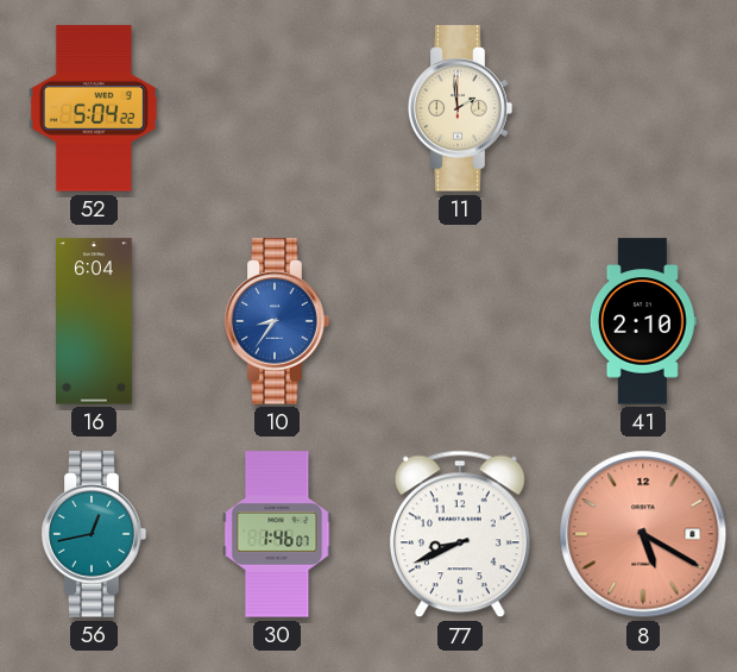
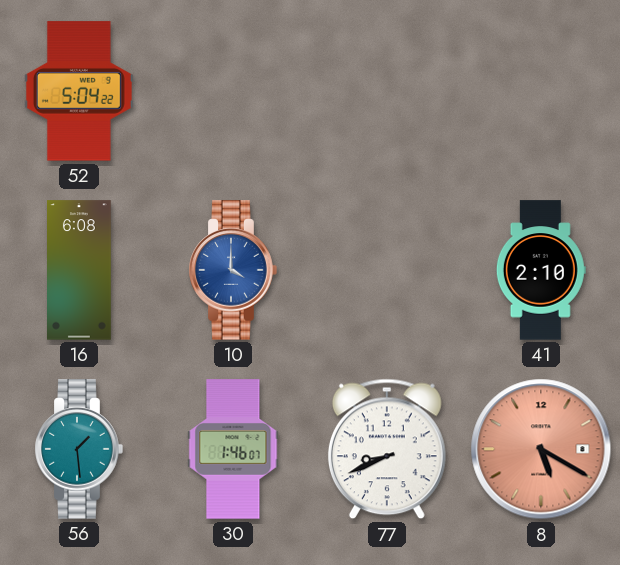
11: 1:59 -> none
16: 6:04 -> 6:08
10: 8:36 -> 4:00
56: 12:43 -> 1:29
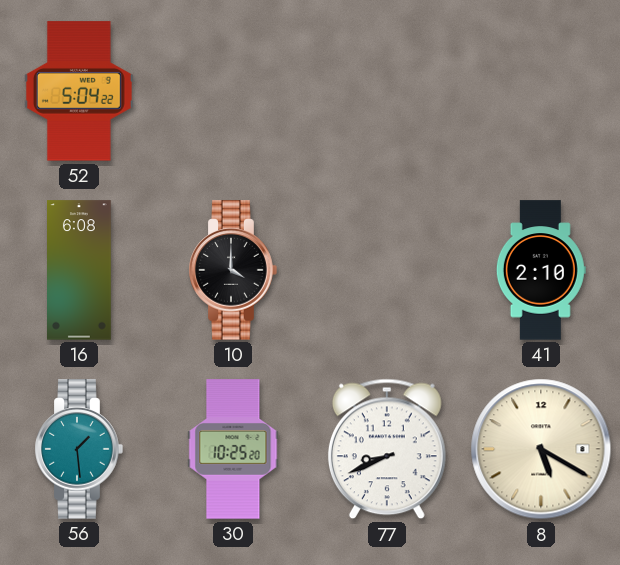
10 dial: blue -> black
30: 1:46 -> 10:25
8 dial: salmon -> cream
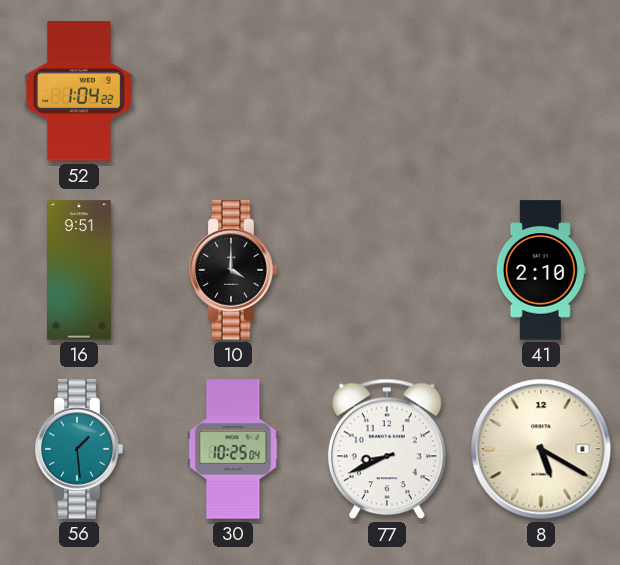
52: 5:04 -> 1:04
16: 6:08 -> 9:51
30: 10:25:20 -> 10:25:04
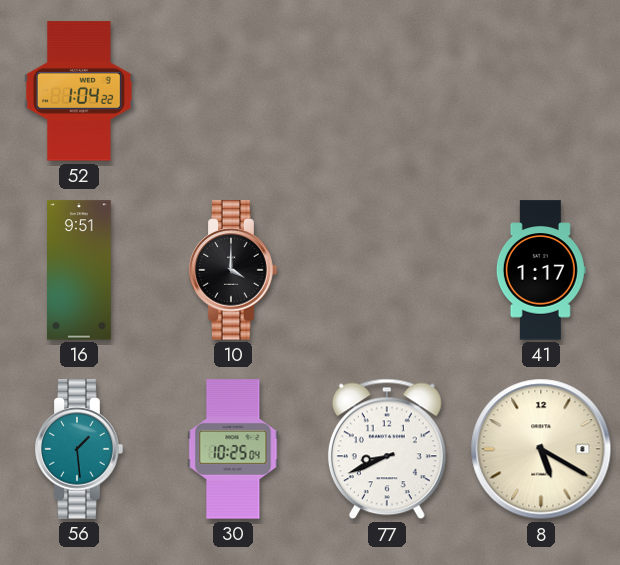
41: 2:10 -> 1:17
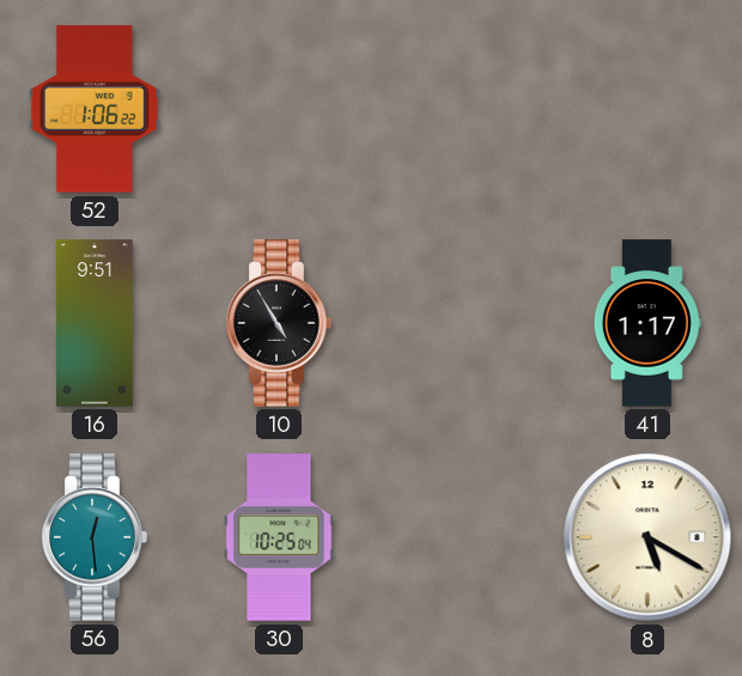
52: 1:04 -> 1:06
10: 4:00 -> 4:55
56: 1:29 -> 12:29
77: 8:41 -> none
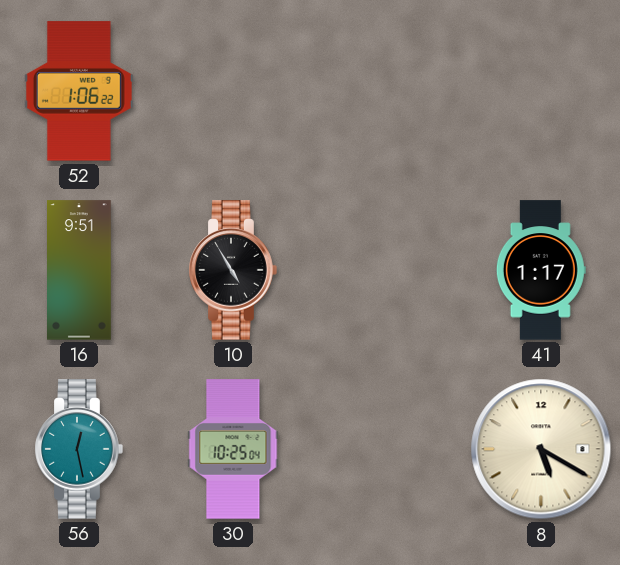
56: 12:29 -> 12:28
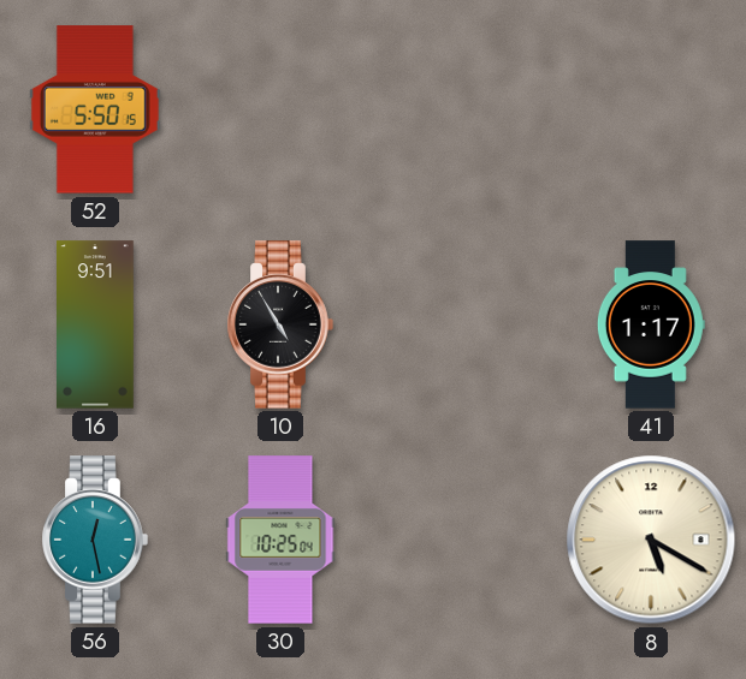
52: 1:06 -> 5:50
